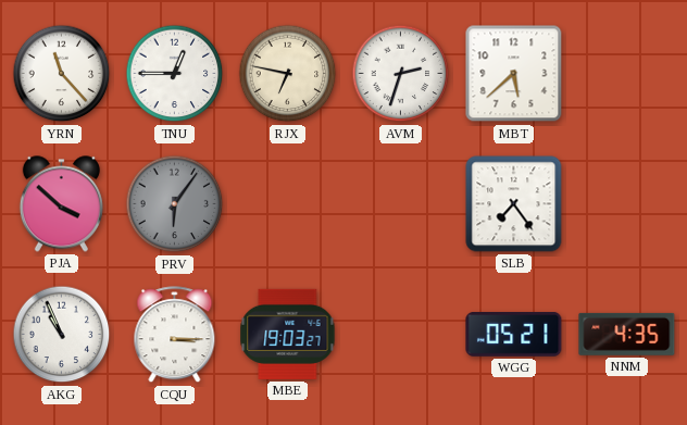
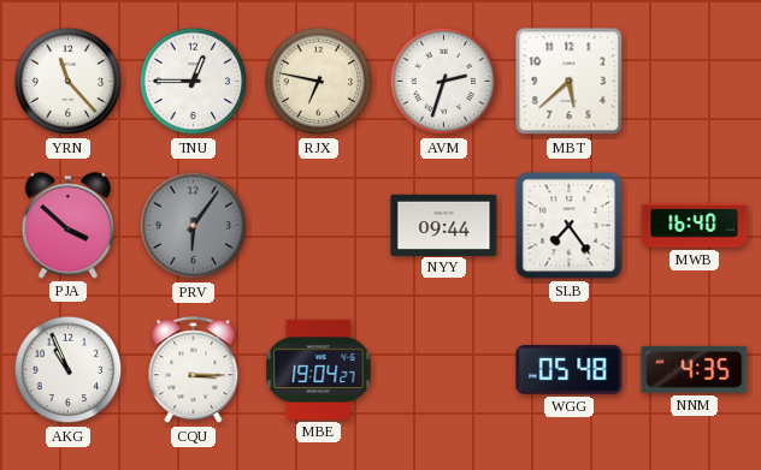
NYY: none -> 09:44
MWB: none -> 16:40
MBE: 19:03 -> 19:04
WGG: 05:21 -> 05:48
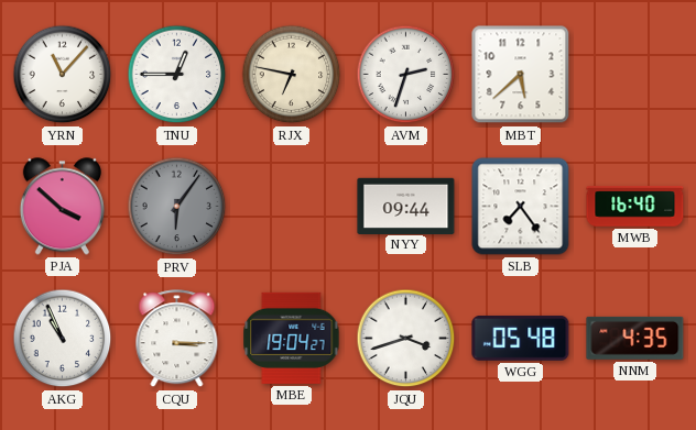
YRN: 11:23 -> 11:07
JQU: none -> 3:42
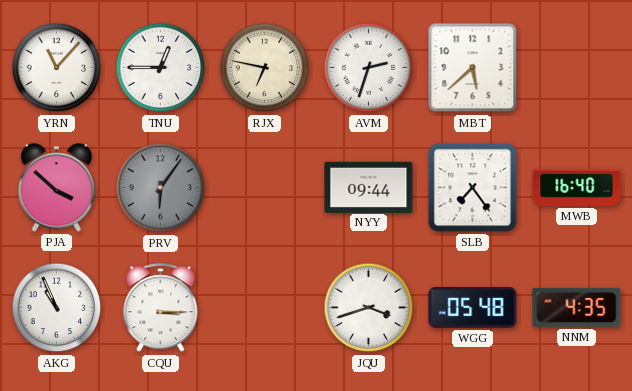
MBE: 19:04 -> none
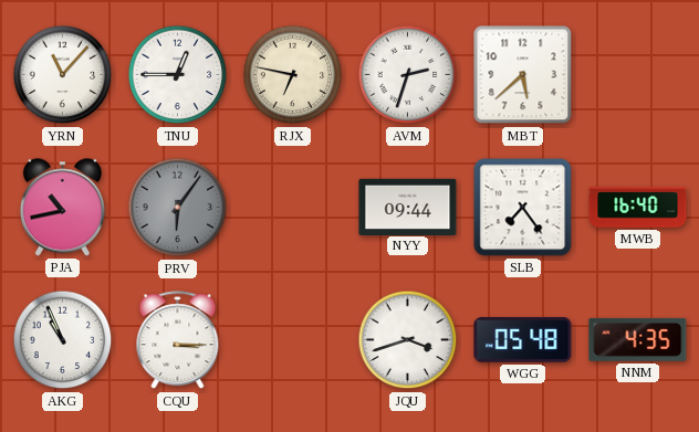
PJA: 3:52 -> 10:43
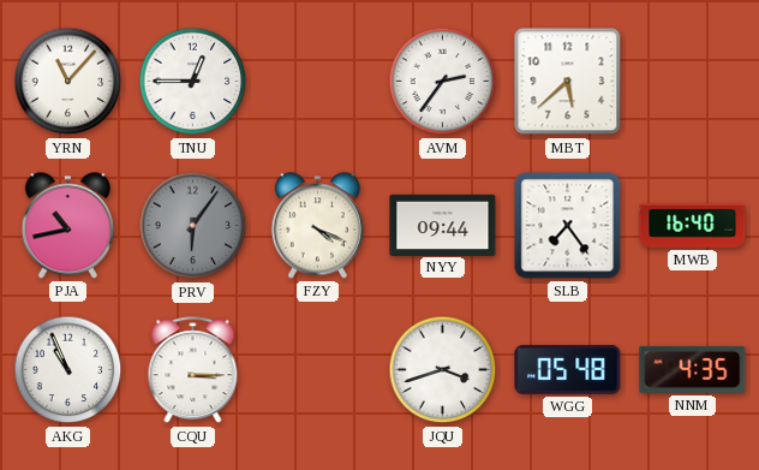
RJX: 6:47 -> none
AVM: 2:33 -> 2:36
FZY: none -> 4:19
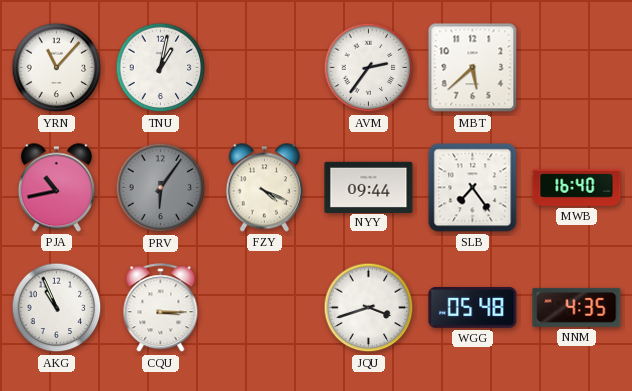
TNU: 12:45 -> 1:02
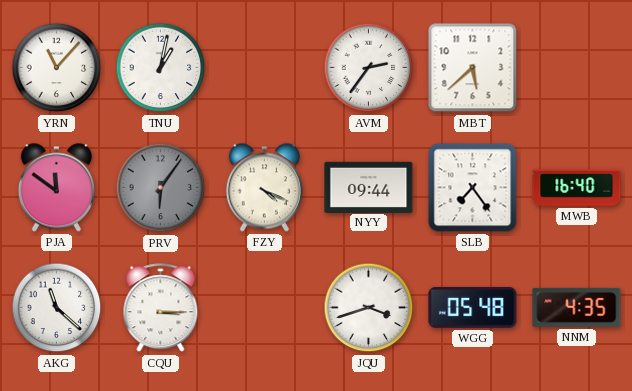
PJA: 10:43 -> 11:51
AKG: 10:56 -> 11:22
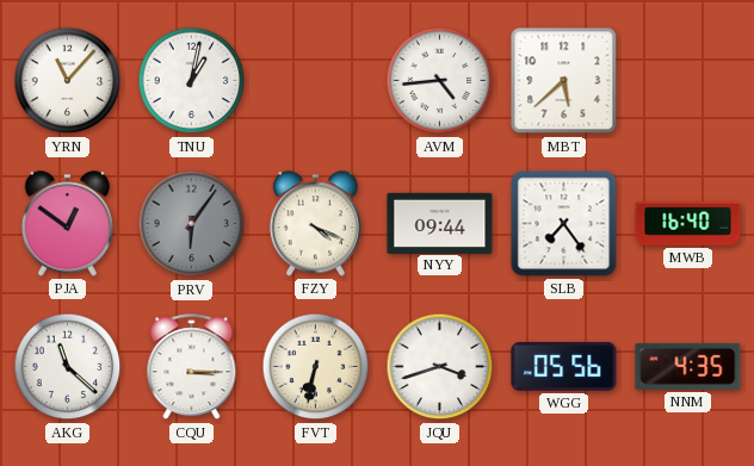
AVM: 2:36 -> 4:44
PJA: 11:51 -> 12:51
FVT: none -> 6:32
WGG: 05:48 -> 05:56
